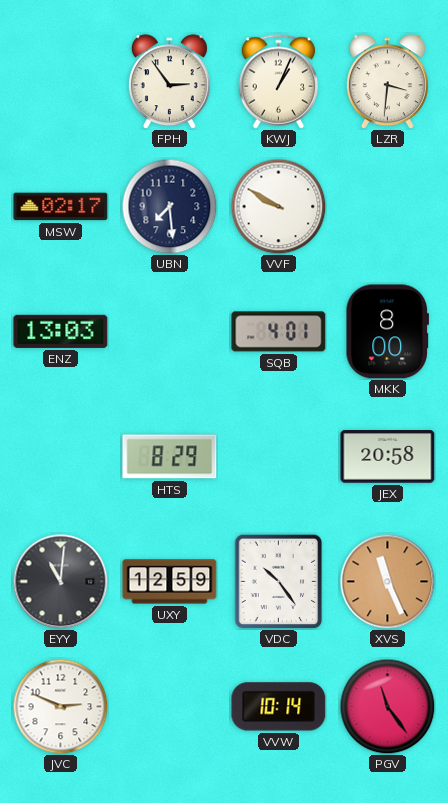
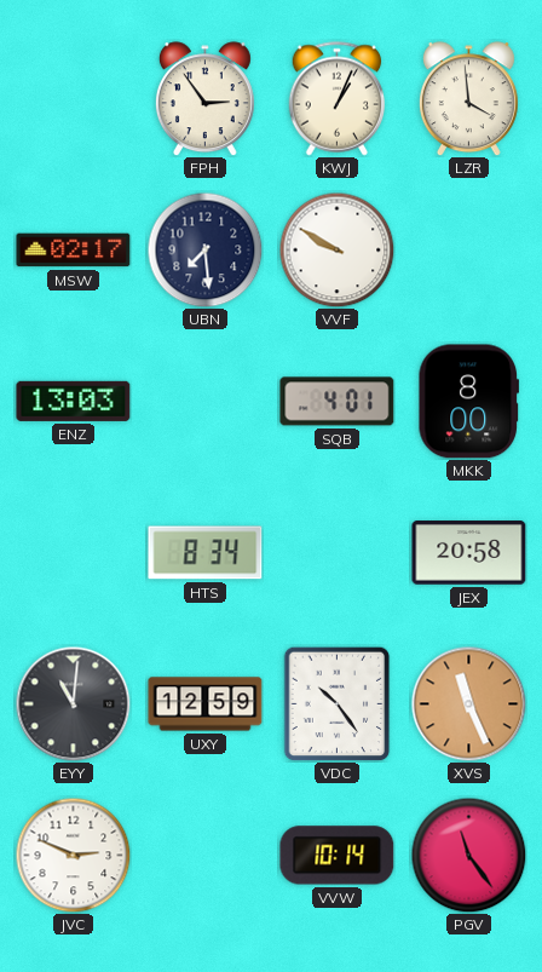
LZR: 3:31 -> 3:59
HTS: 8:29 -> 8:34
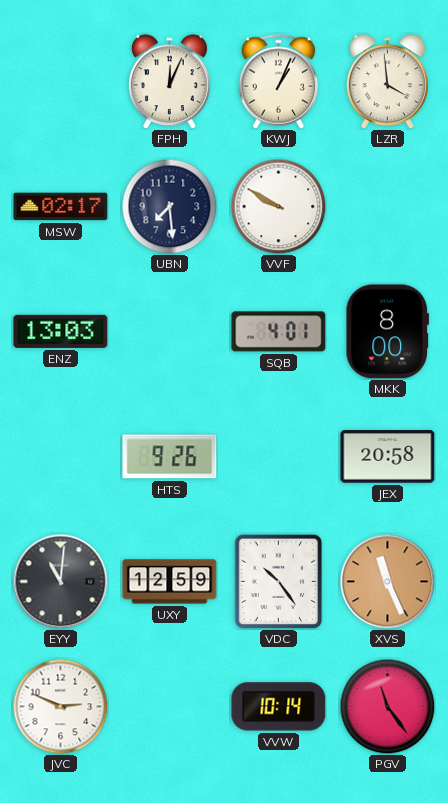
FPH: 2:54 -> 12:04
HTS: 8:34 -> 9:26
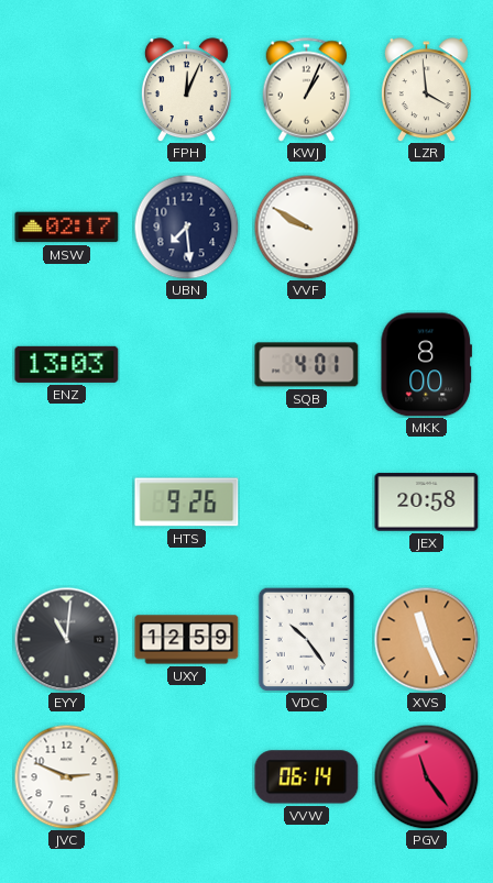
VVW: 10:14 -> 06:14
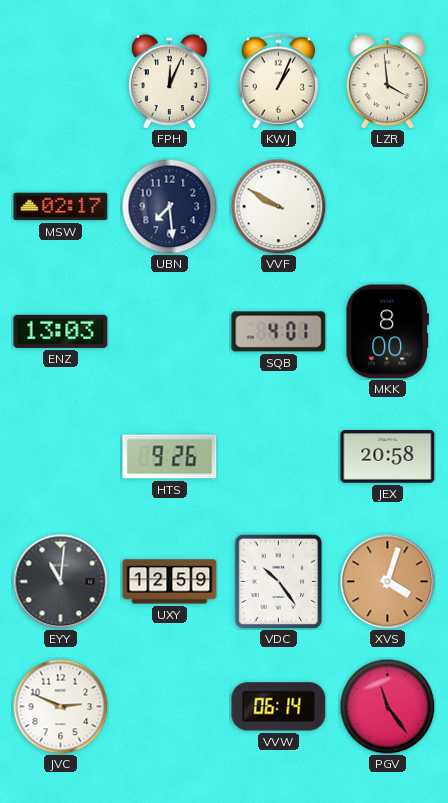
XVS: 11:26 -> 4:03
